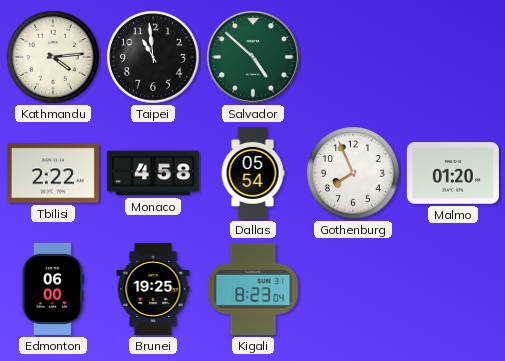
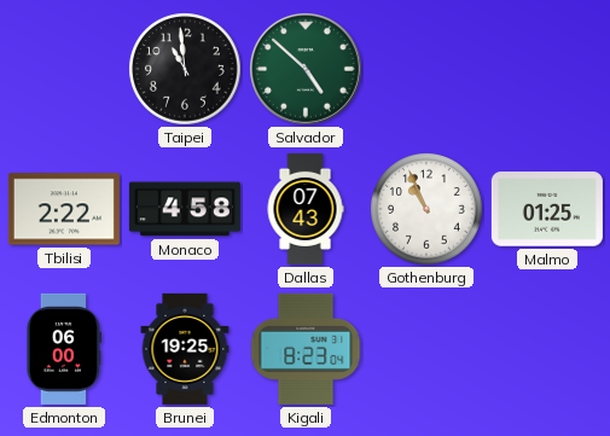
Kathmandu: 4:14 -> none
Dallas: 05:54 -> 07:43
Gothenburg: 7:56 -> 10:56
Malmo: 01:20 -> 01:25
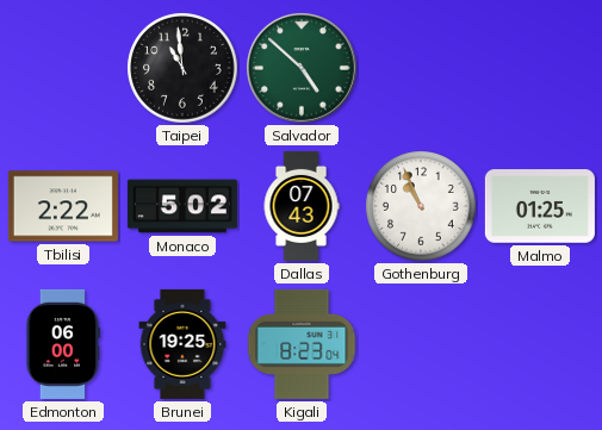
Monaco: 4:58 -> 5:02
